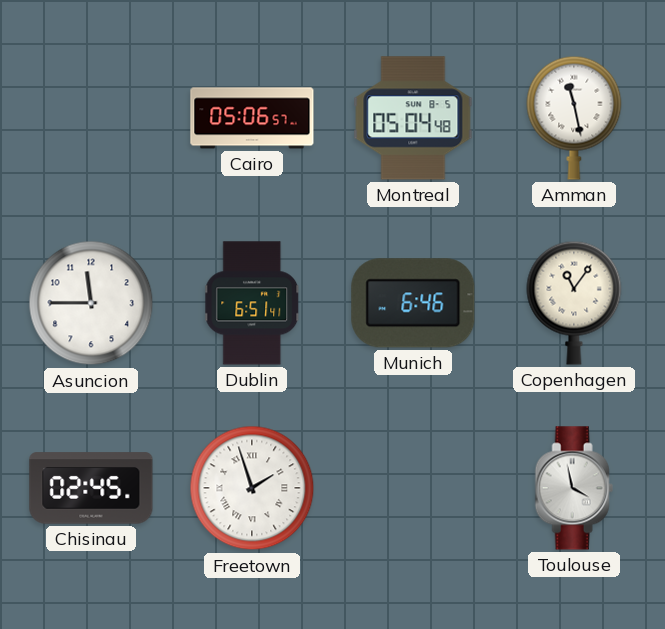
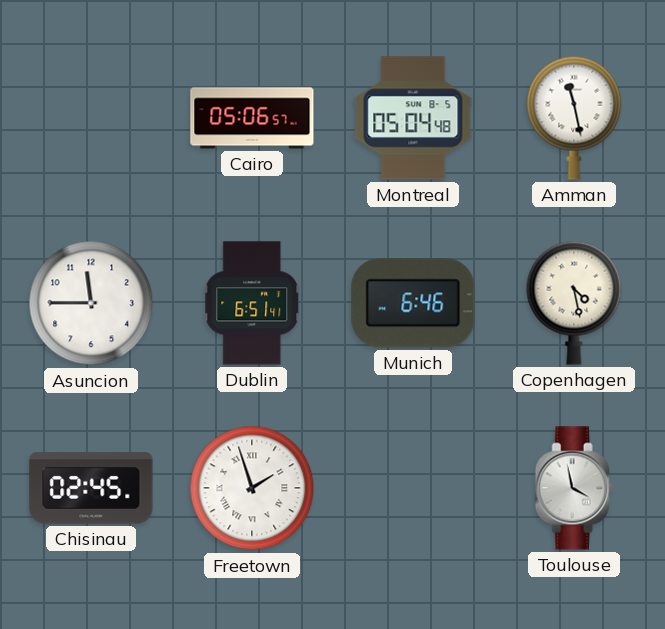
Copenhagen: 11:06 -> 4:28
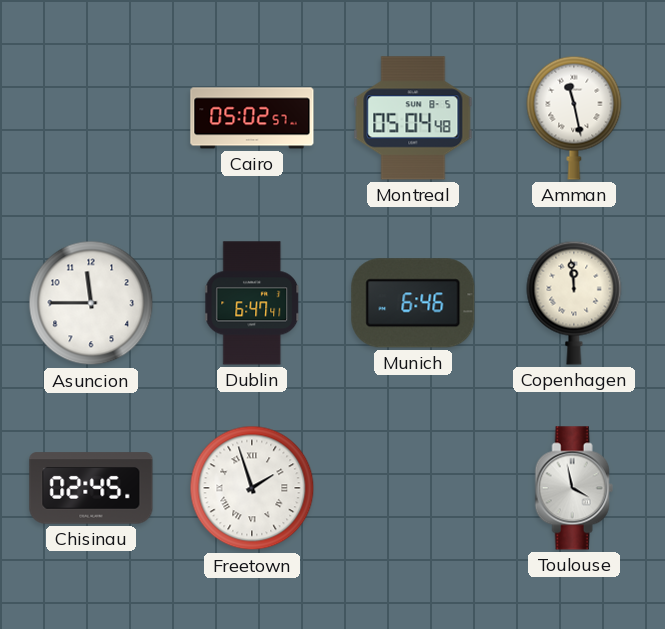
Cairo: 05:06 -> 05:02
Dublin: 6:51 -> 6:47
Copenhagen: 4:28 -> 11:59
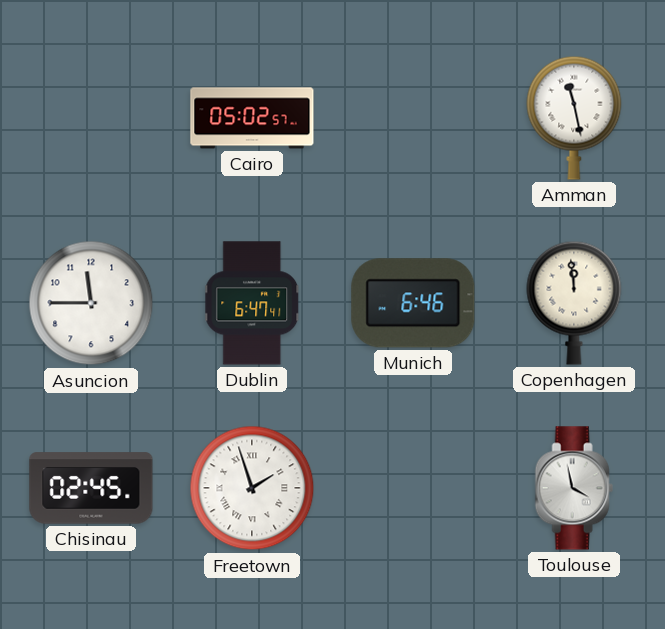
Montreal: 05:04 -> none
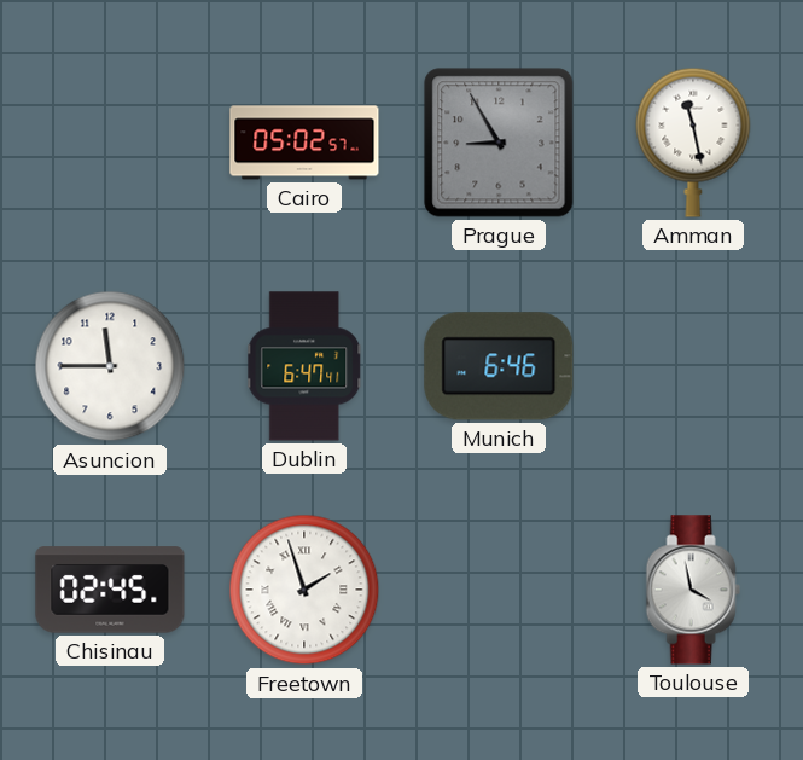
Prague: none -> 8:55
Copenhagen: 11:59 -> none
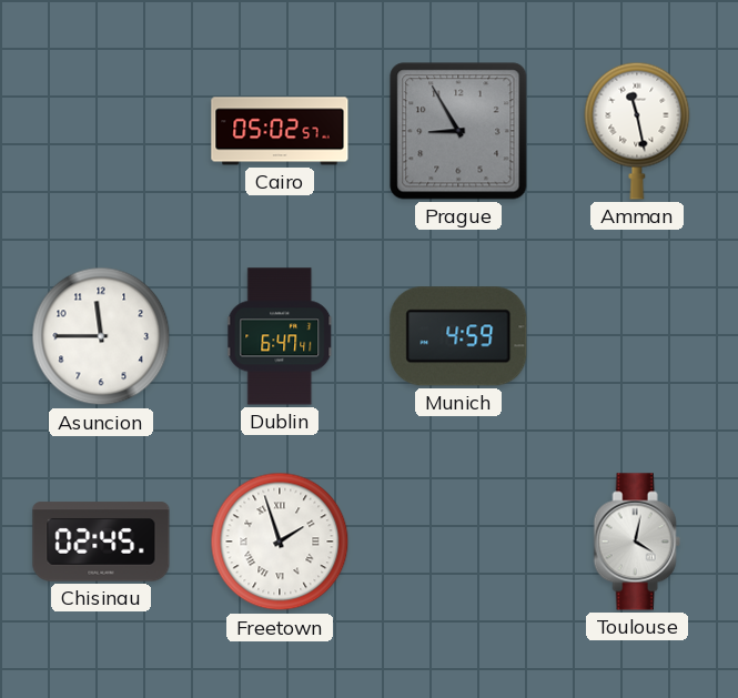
Munich: 6:46 -> 4:59
Toulouse: 3:58 -> 4:02
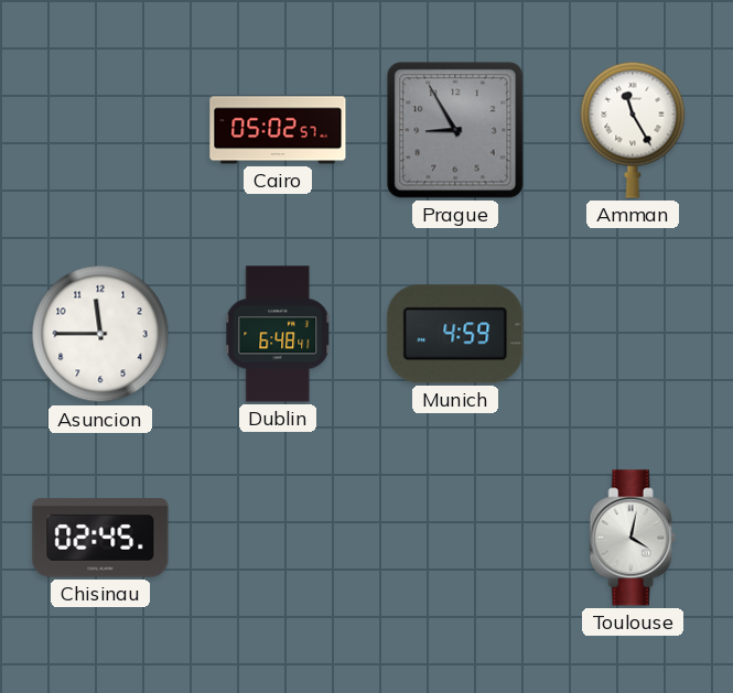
Amman: 11:28 -> 11:25
Dublin: 6:47 -> 6:48
Freetown: 1:57 -> none
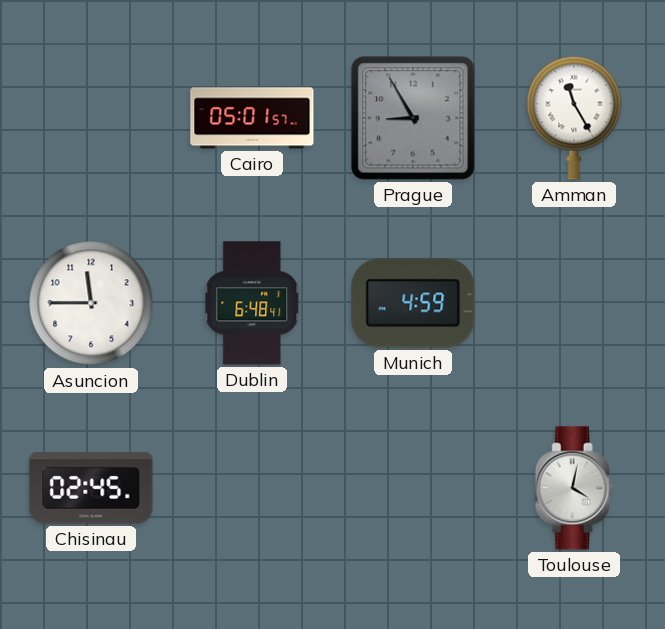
Cairo: 05:02 -> 05:01
